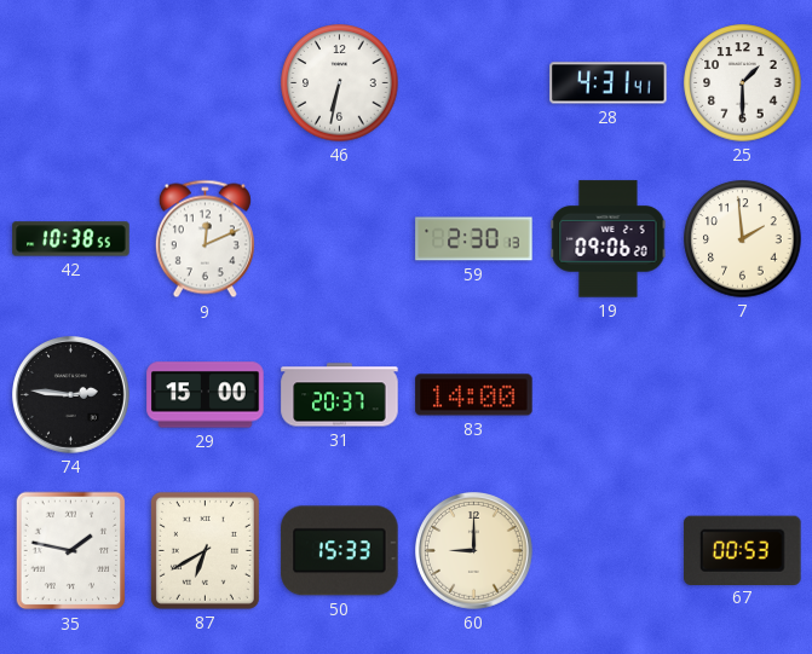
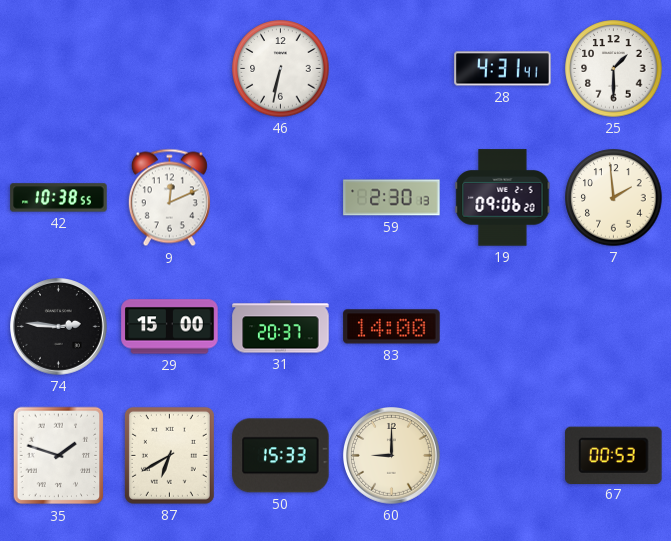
35: 1:47 -> 1:48
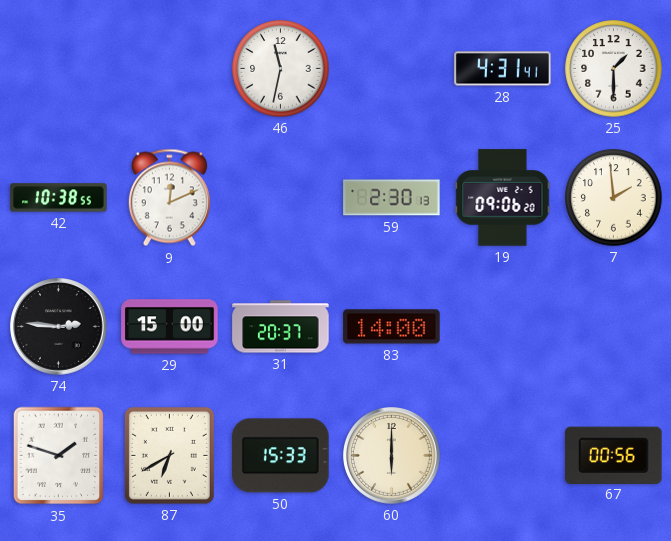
46: 6:32 -> 11:32
60: 9:00 -> 6:00
67: 00:53 -> 00:56
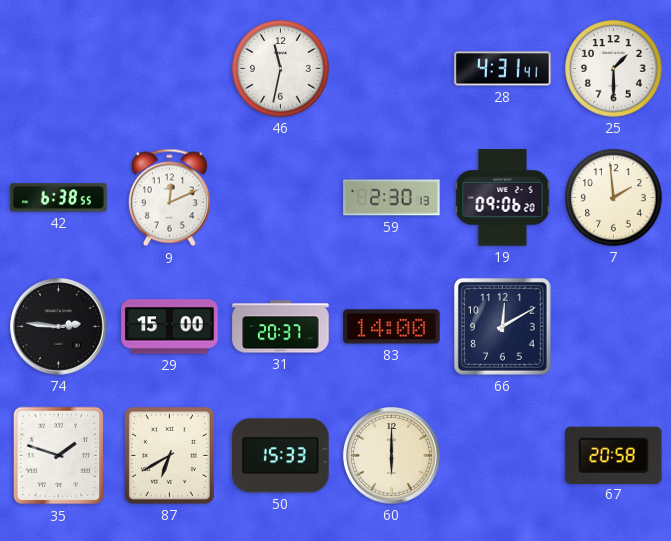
42: 10:38 -> 6:38
66: none -> 12:10
67: 00:56 -> 20:58
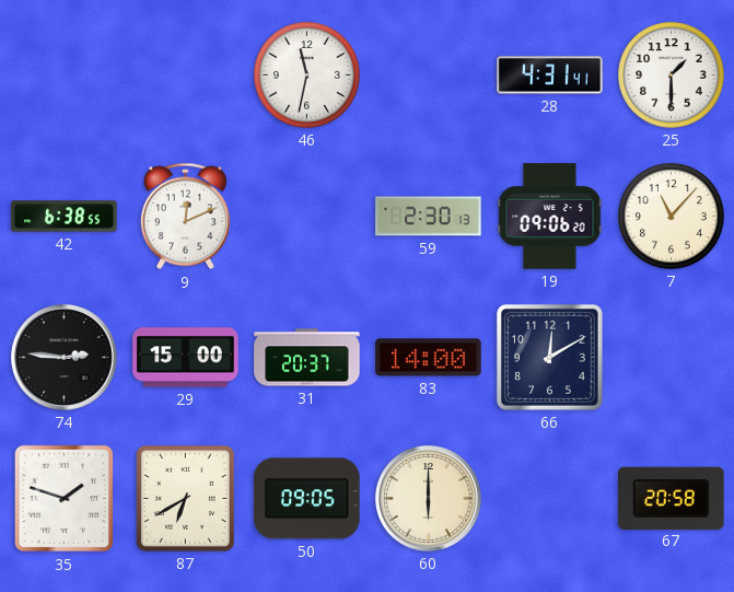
7: 1:59 -> 11:07
50: 15:33 -> 09:05
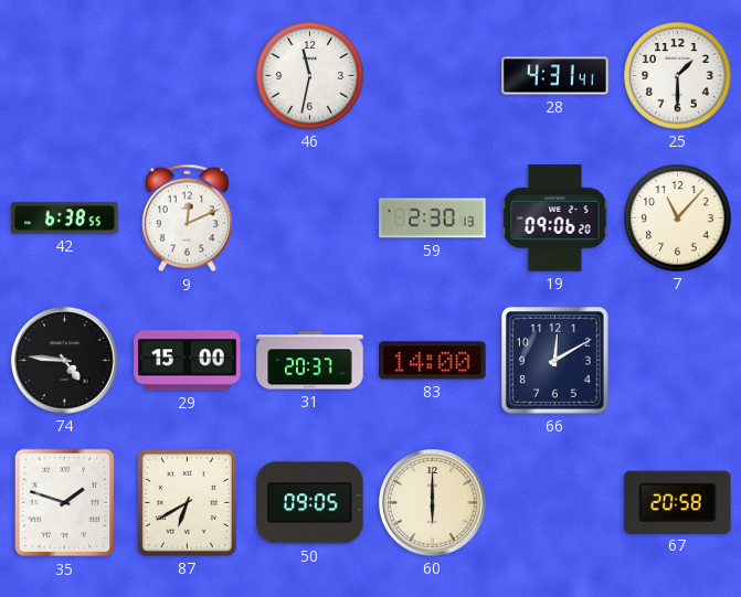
74: 2:46 -> 4:46
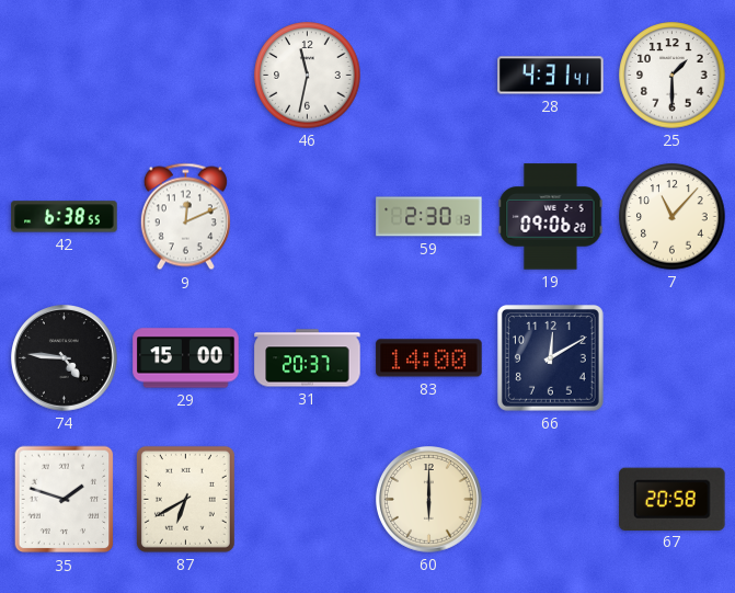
50: 09:05 -> none
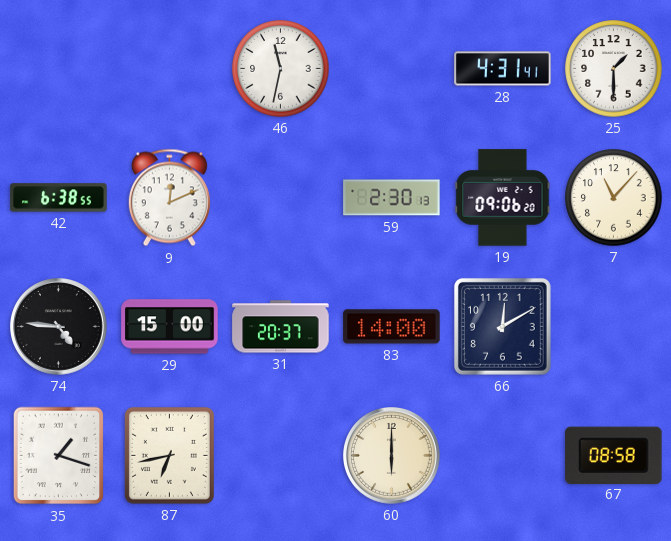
35: 1:48 -> 1:18
87: 6:40 -> 6:43
67: 20:58 -> 08:58
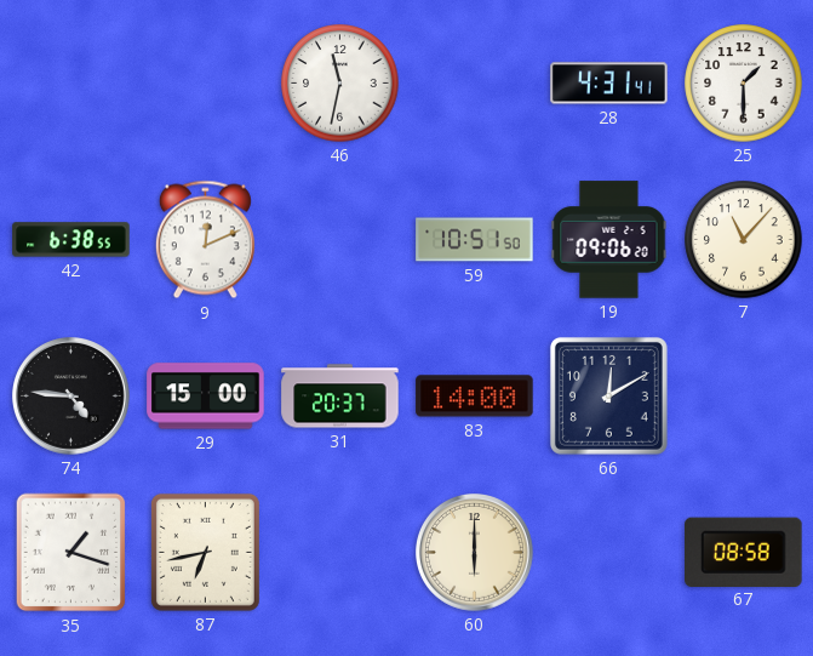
59: 2:30 -> 10:51
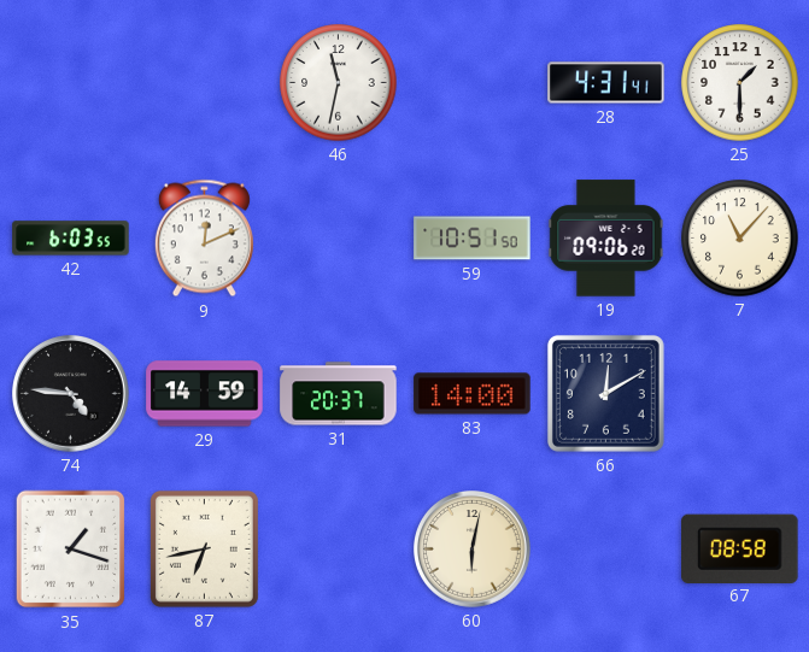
42: 6:38 -> 6:03
29: 15:00 -> 14:59
60: 6:00 -> 6:02
